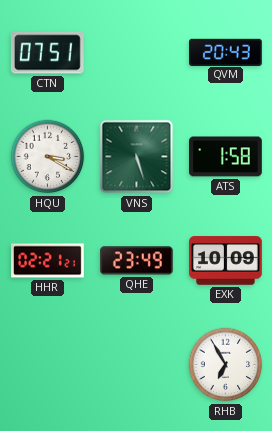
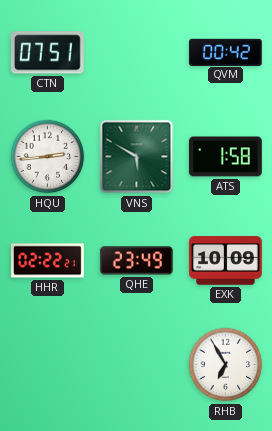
QVM: 20:43 -> 00:42
HQU: 3:20 -> 2:44
VNS: 5:27 -> 5:50
HHR: 02:21 -> 02:22
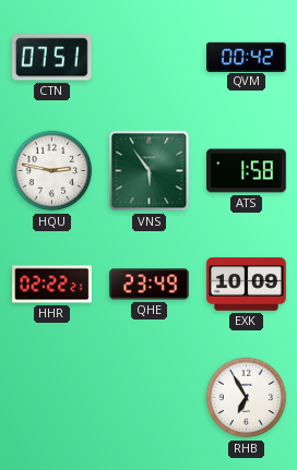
HQU: 2:44 -> 2:47
VNS: 5:50 -> 5:54
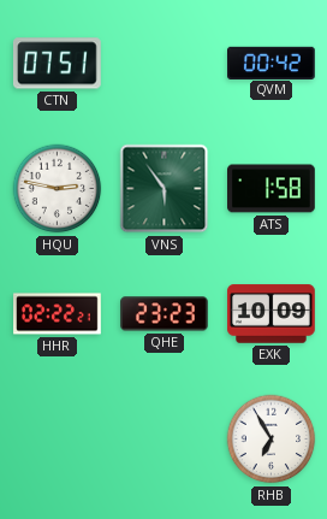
QHE: 23:49 -> 23:23
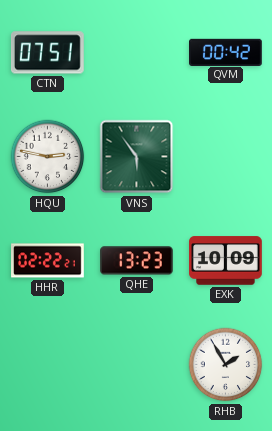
ATS: 1:58 -> none
QHE: 23:23 -> 13:23
RHB: 6:55 -> 1:55
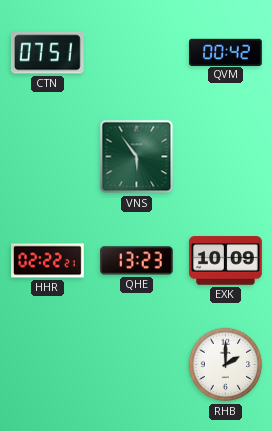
HQU: 2:47 -> none
RHB: 1:55 -> 2:00
